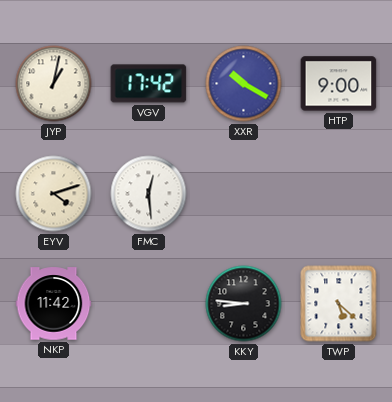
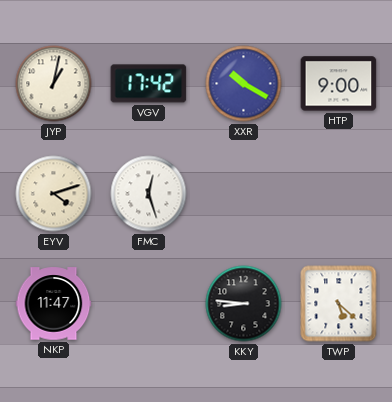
FMC: 12:29 -> 12:27
NKP: 11:42 -> 11:47
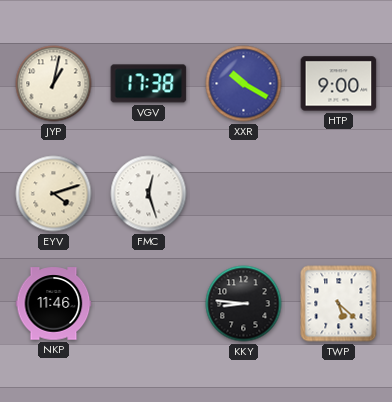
VGV: 17:42 -> 17:38
NKP: 11:47 -> 11:46
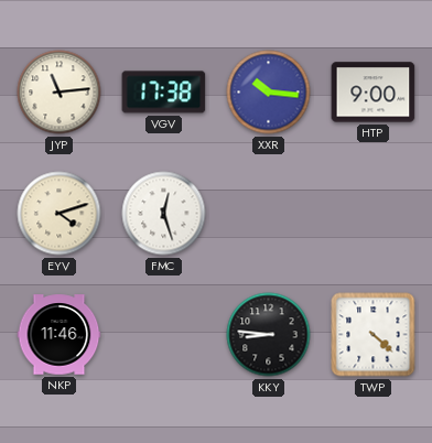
JYP: 1:02 -> 11:14
XXR: 10:20 -> 10:16
TWP: 5:22 -> 4:22
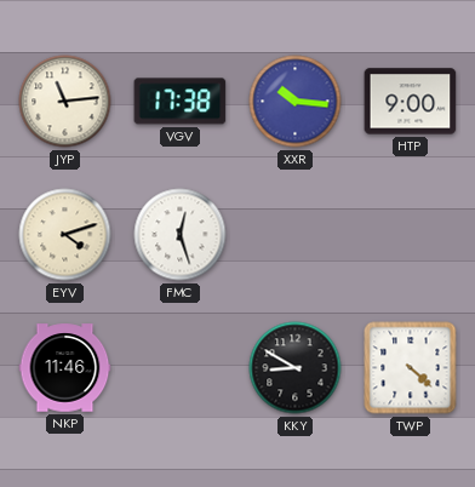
KKY: 8:46 -> 8:50
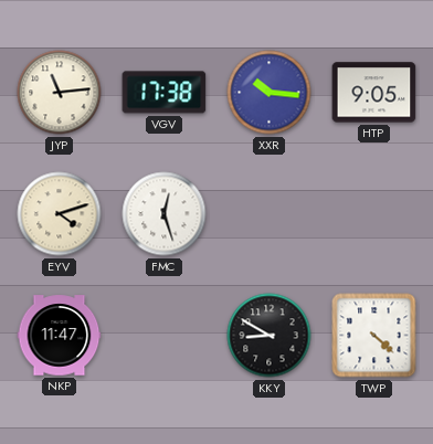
HTP: 9:00 -> 9:05
NKP: 11:46 -> 11:47
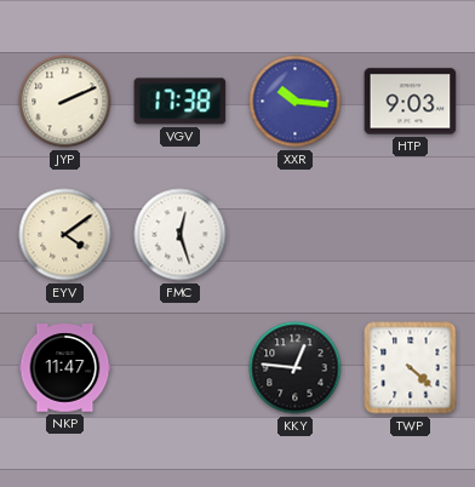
JYP: 11:14 -> 2:11
HTP: 9:05 -> 9:03
EYV: 4:12 -> 4:09
KKY: 8:50 -> 12:46
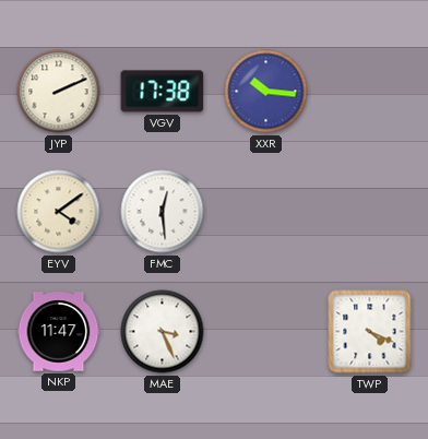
HTP: 9:03 -> none
FMC: 12:27 -> 12:29
MAE: none -> 3:26
KKY: 12:46 -> none
TWP: 4:22 -> 4:19
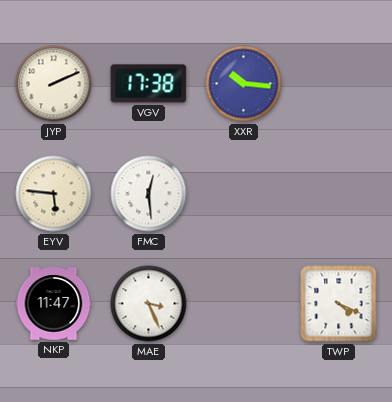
EYV: 4:09 -> 5:46
